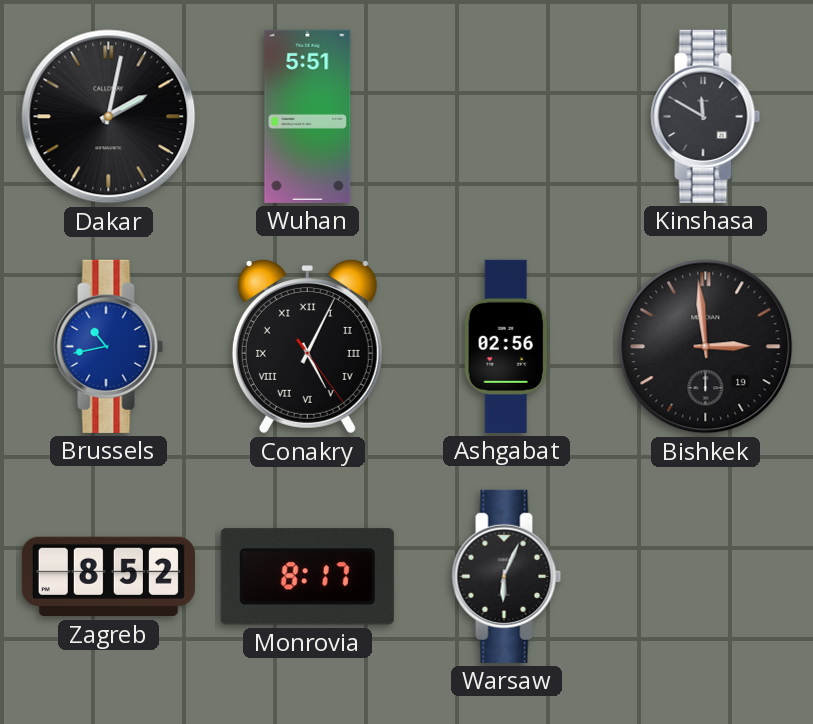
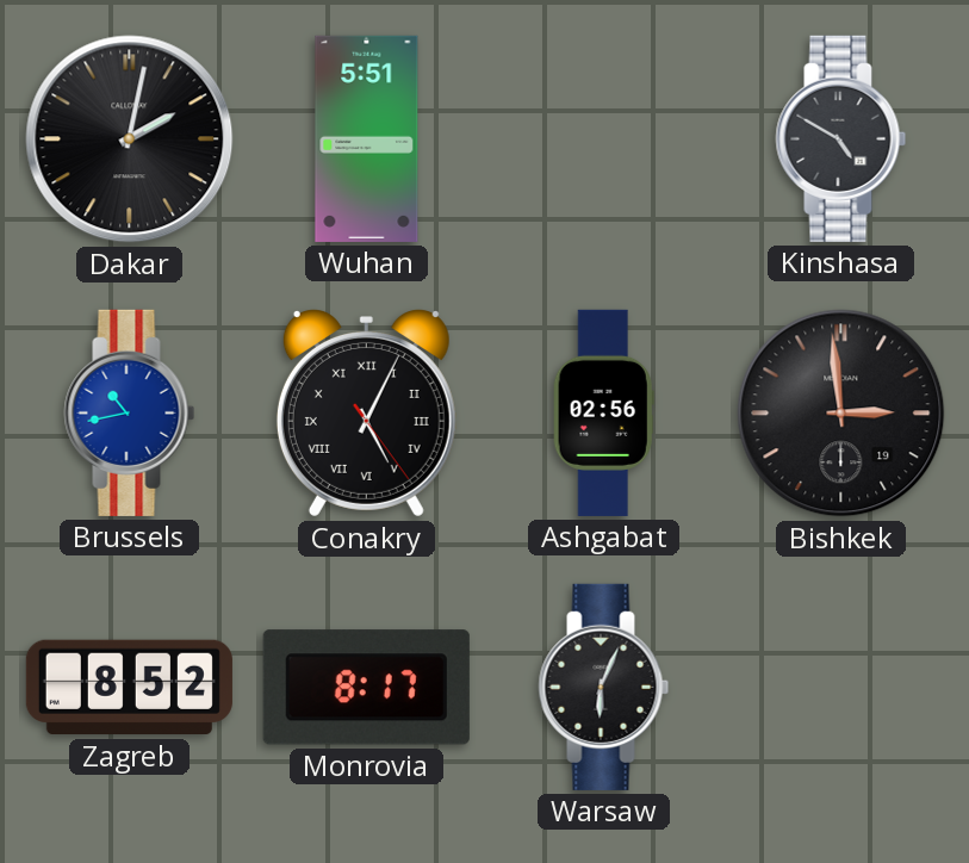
Kinshasa: 11:50 -> 4:50
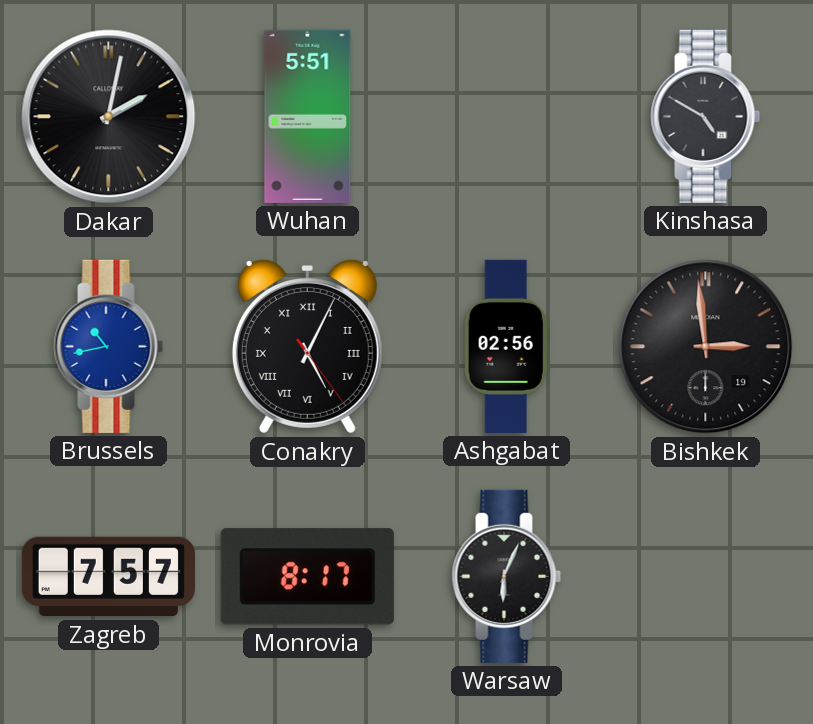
Zagreb: 8:52 -> 7:57
